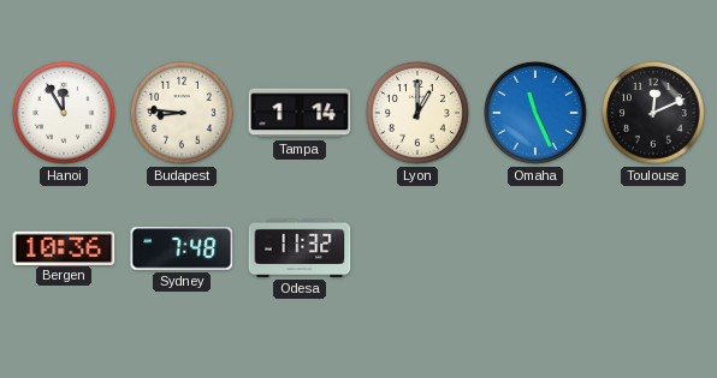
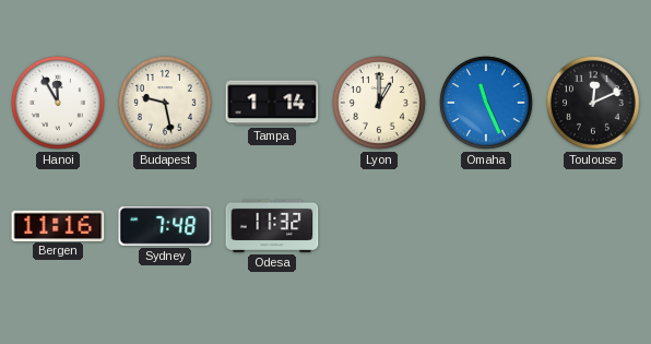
Budapest: 8:46 -> 9:28
Bergen: 10:36 -> 11:16
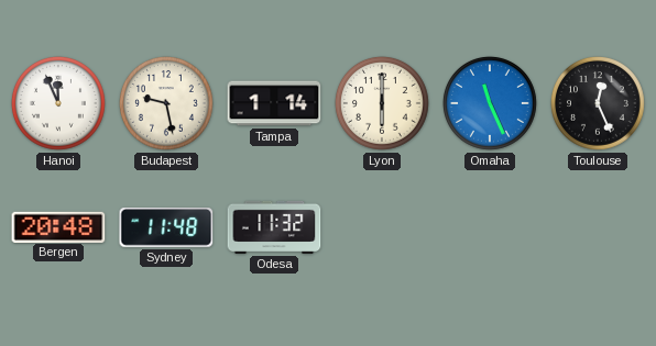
Hanoi: 11:55 -> 11:56
Lyon: 1:00 -> 6:00
Toulouse: 12:11 -> 12:26
Bergen: 11:16 -> 20:48
Sydney: 7:48 -> 11:48
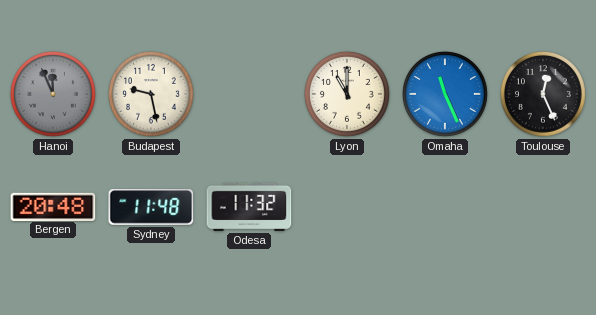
Hanoi dial: white -> grey
Tampa: 1:14 -> none
Lyon: 6:00 -> 11:00
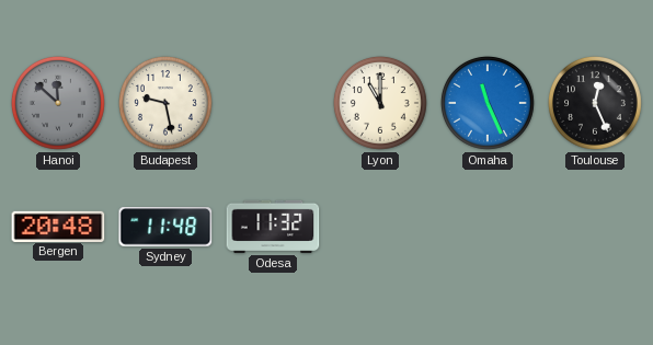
Hanoi: 11:56 -> 11:52
